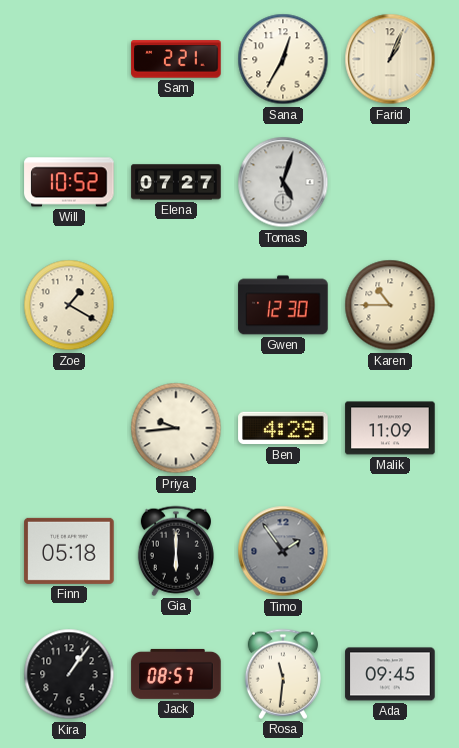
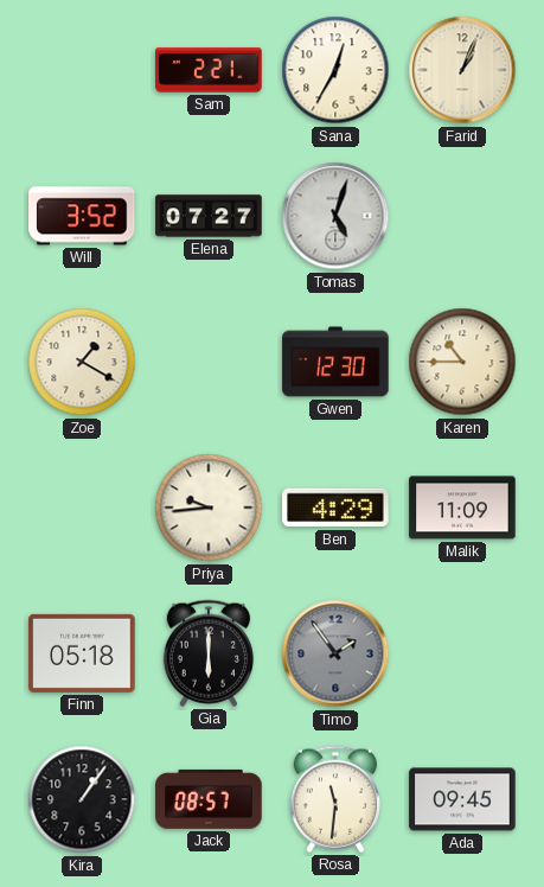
Will: 10:52 -> 3:52
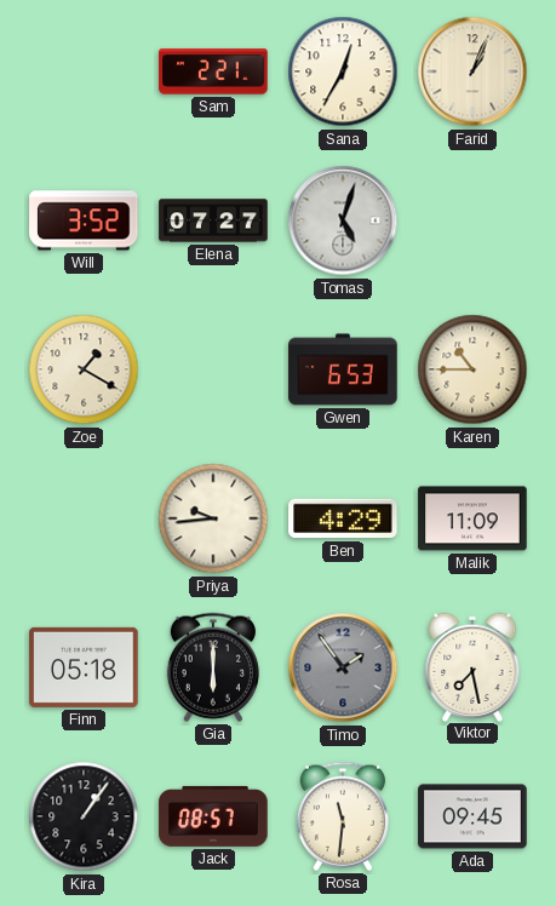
Gwen: 12:30 -> 6:53
Viktor: none -> 7:28
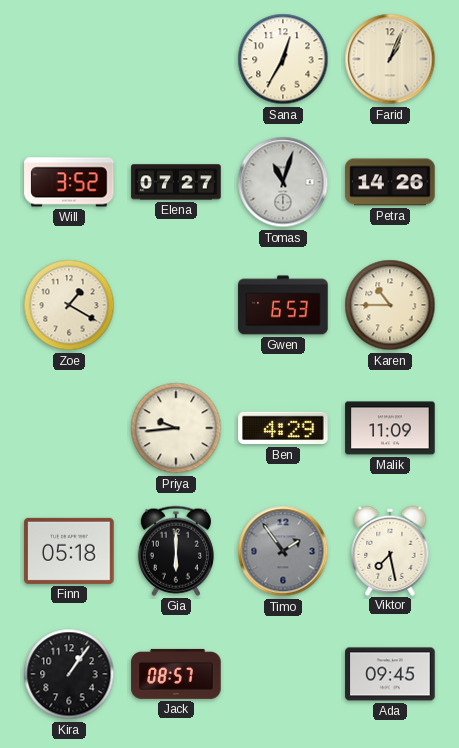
Sam: 2:21 -> none
Tomas: 5:03 -> 11:03
Petra: none -> 14:26
Rosa: 11:31 -> none
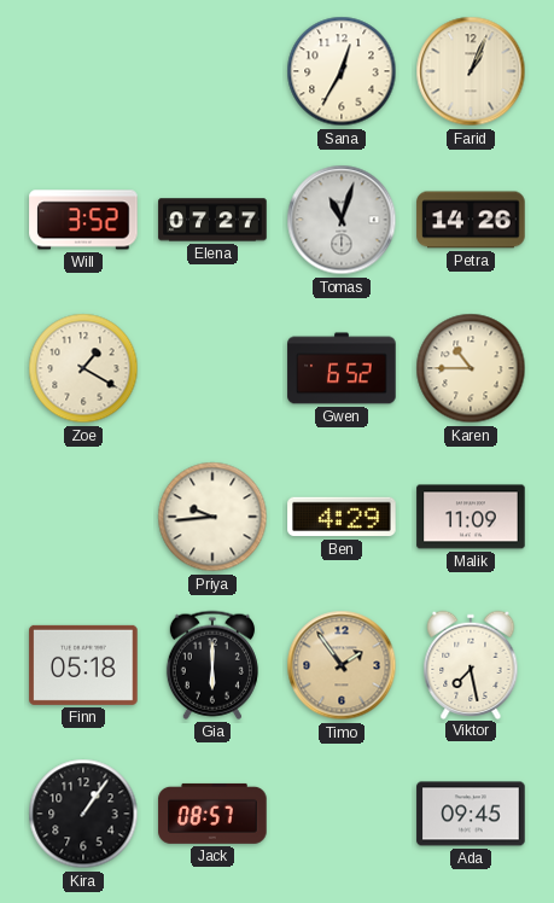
Gwen: 6:53 -> 6:52
Timo dial: grey -> champagne
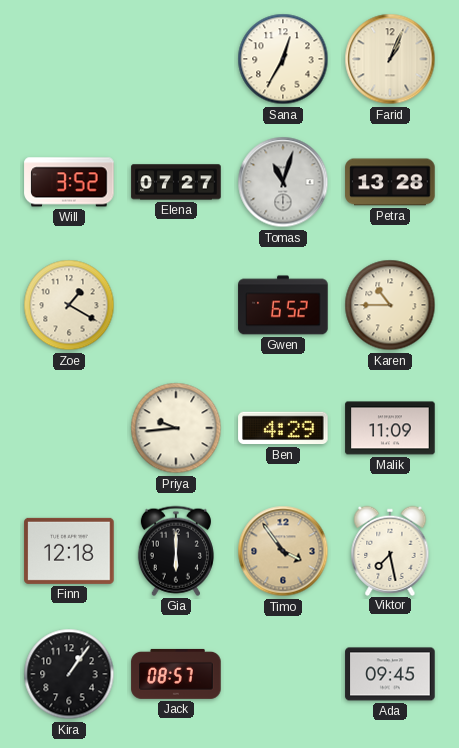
Petra: 14:26 -> 13:28
Finn: 05:18 -> 12:18
Timo: 1:54 -> 3:54
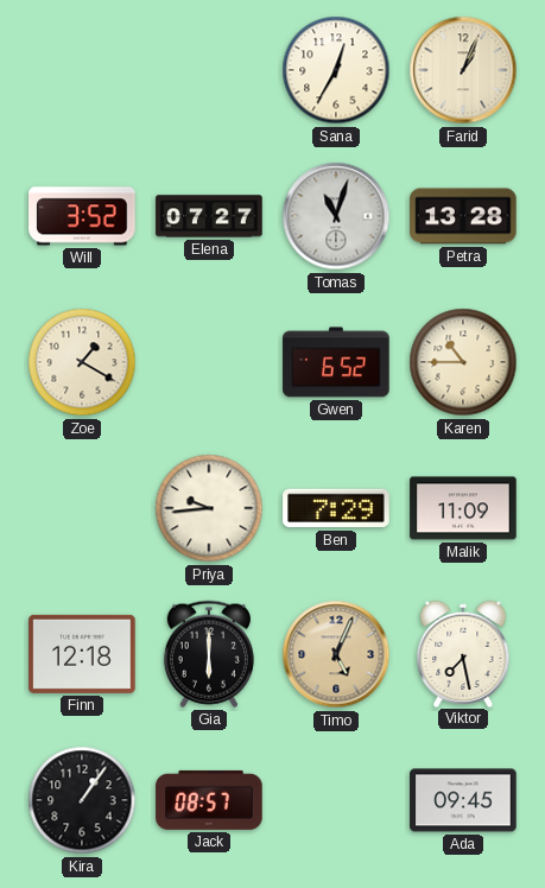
Ben: 4:29 -> 7:29
Timo: 3:54 -> 5:04
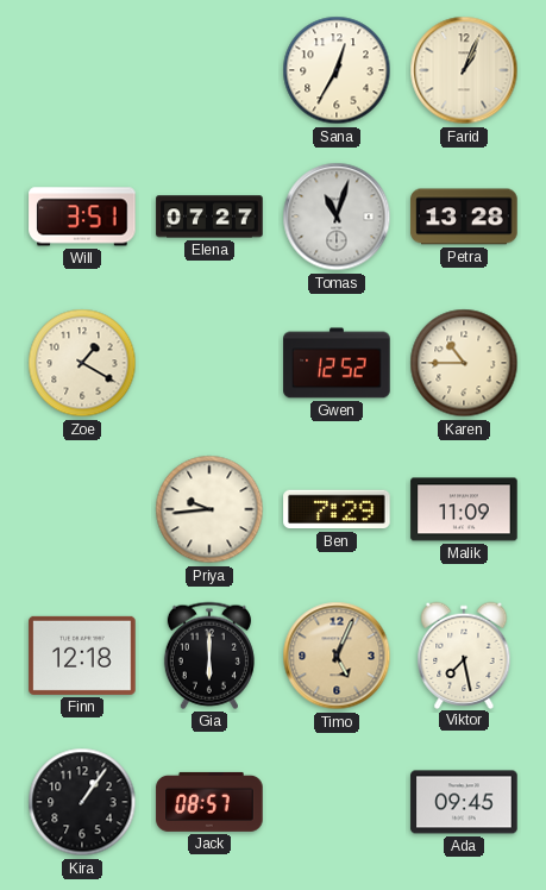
Will: 3:52 -> 3:51
Gwen: 6:52 -> 12:52
